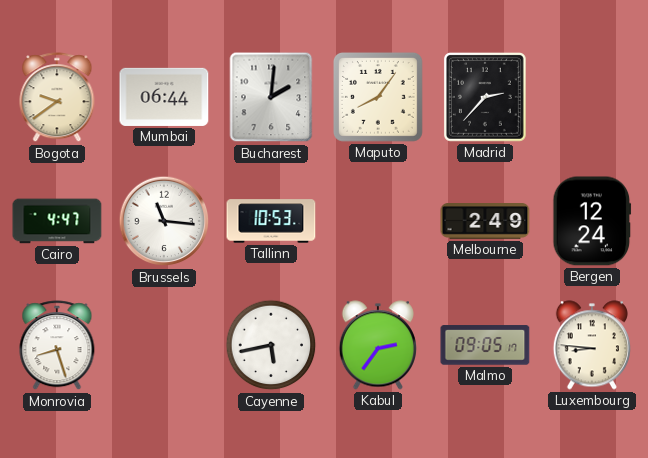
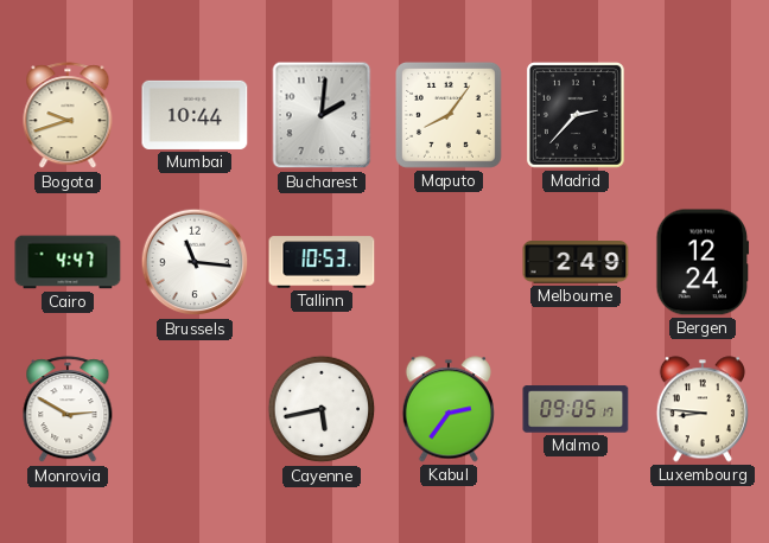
Bogota: 9:39 -> 9:42
Mumbai: 06:44 -> 10:44
Monrovia: 8:27 -> 2:50
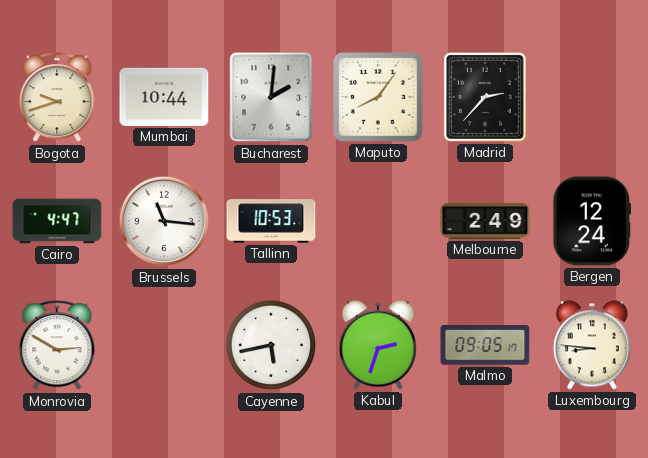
Kabul: 2:36 -> 2:33
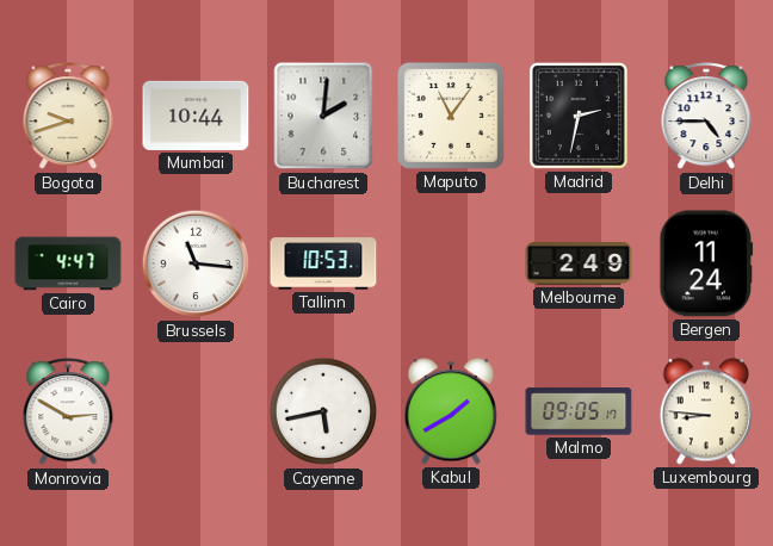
Maputo: 8:06 -> 11:06
Madrid: 2:37 -> 2:32
Delhi: none -> 4:45
Bergen: 12:24 -> 11:24
Kabul: 2:33 -> 1:40
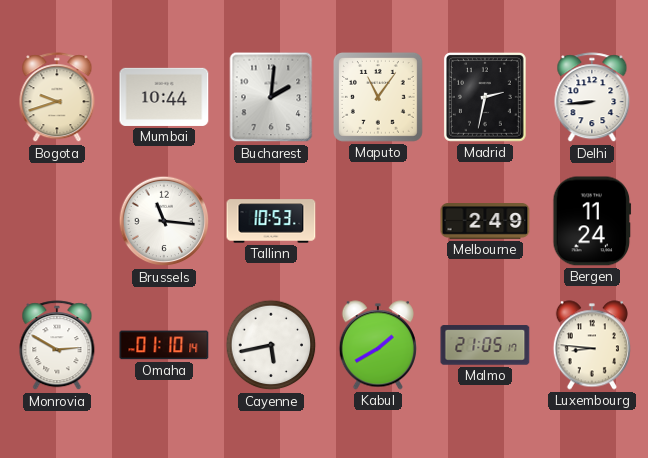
Delhi: 4:45 -> 8:44
Cairo: 4:47 -> none
Omaha: none -> 01:10
Malmo: 09:05 -> 21:05
